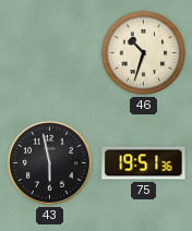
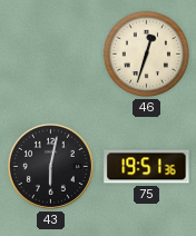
46: 10:33 -> 12:33
43: 5:58 -> 6:02
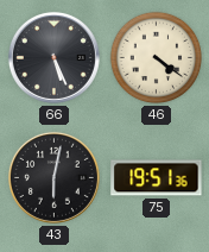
66: none -> 5:26
46: 12:33 -> 4:21
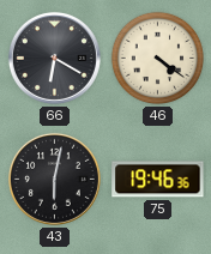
66: 5:26 -> 6:20
75: 19:51 -> 19:46
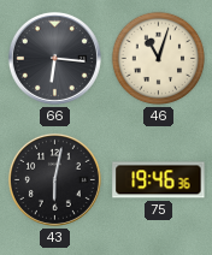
66: 6:20 -> 6:16
46: 4:21 -> 11:03
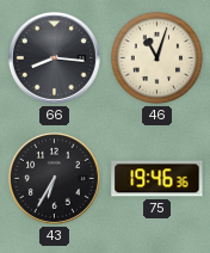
66: 6:16 -> 8:16
43: 6:02 -> 6:35
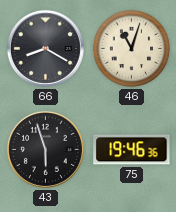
66: 8:16 -> 8:20
43: 6:35 -> 5:57
